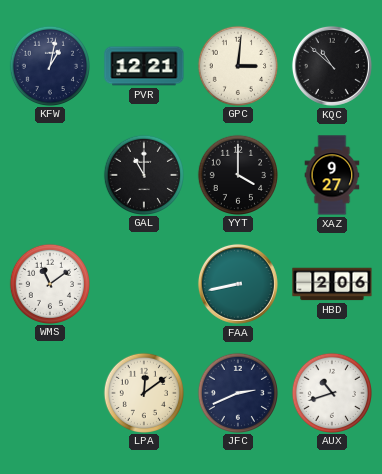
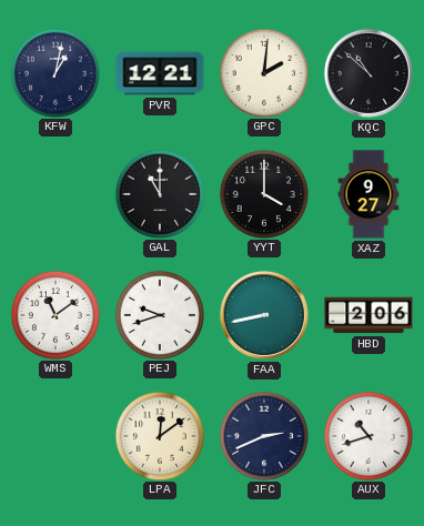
GPC: 3:01 -> 2:01
PEJ: none -> 9:42
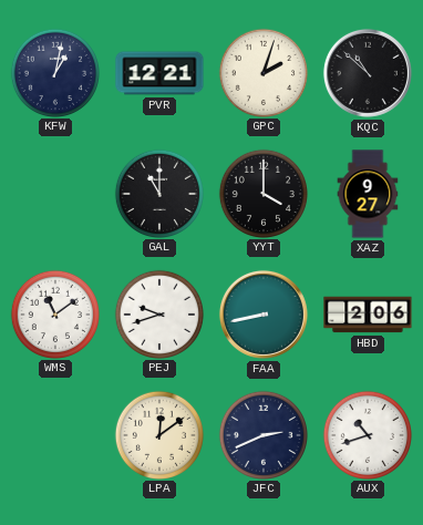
GPC: 2:01 -> 2:03
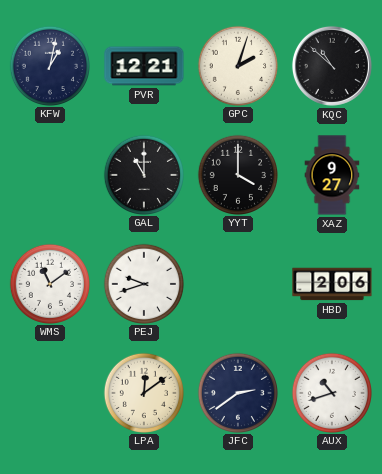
FAA: 8:43 -> none
JFC: 2:41 -> 2:39
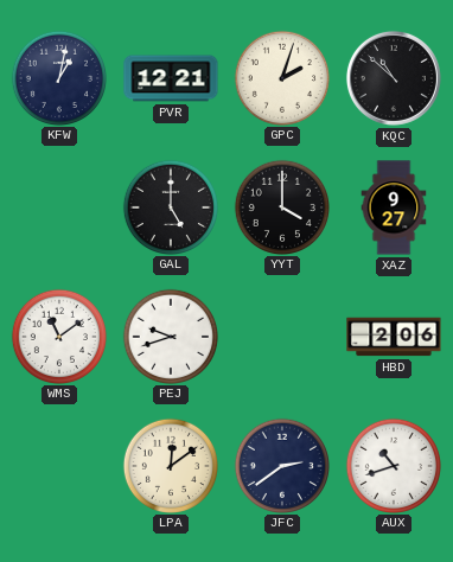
GAL: 11:00 -> 5:00
